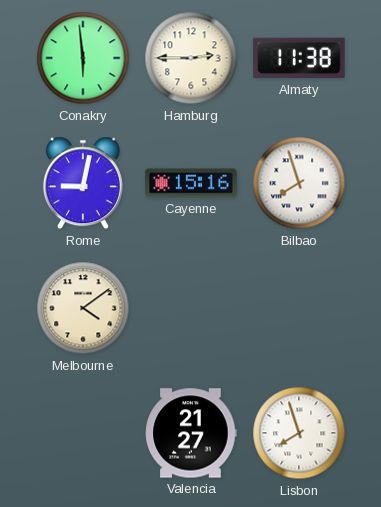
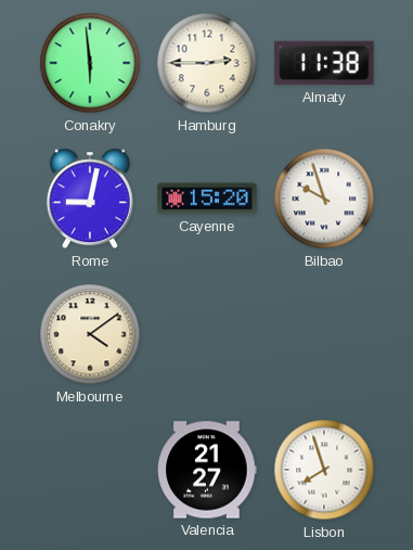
Cayenne: 15:16 -> 15:20
Bilbao: 7:57 -> 9:57
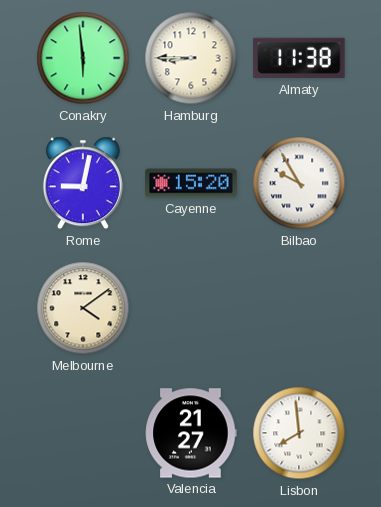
Hamburg: 2:45 -> 8:45
Bilbao: 9:57 -> 9:55
Lisbon: 7:57 -> 7:59
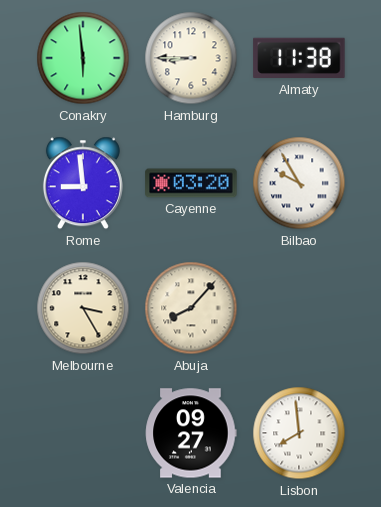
Rome: 9:02 -> 8:59
Cayenne: 15:20 -> 03:20
Melbourne: 4:09 -> 3:25
Abuja: none -> 8:07
Valencia: 21:27 -> 09:27
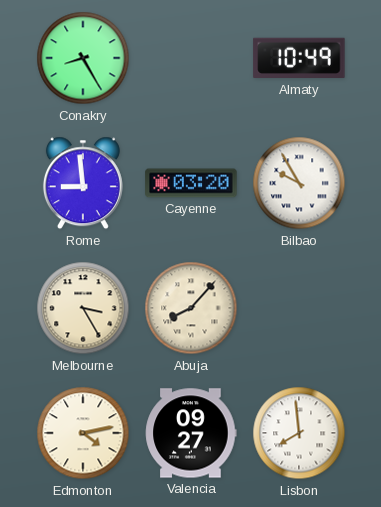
Conakry: 5:59 -> 8:25
Hamburg: 8:45 -> none
Almaty: 11:38 -> 10:49
Edmonton: none -> 4:13
